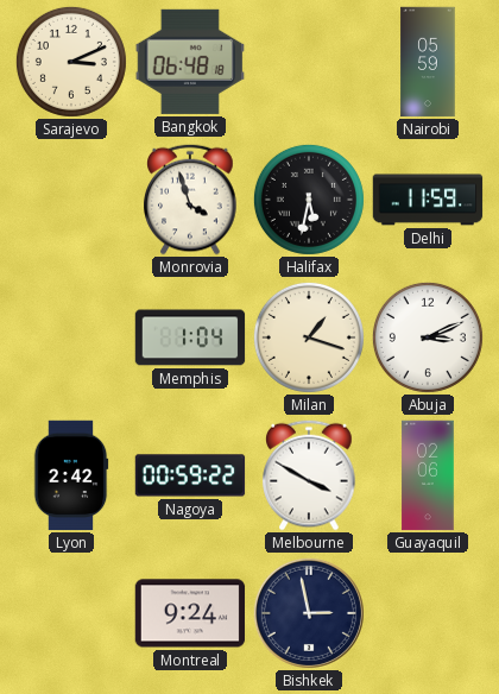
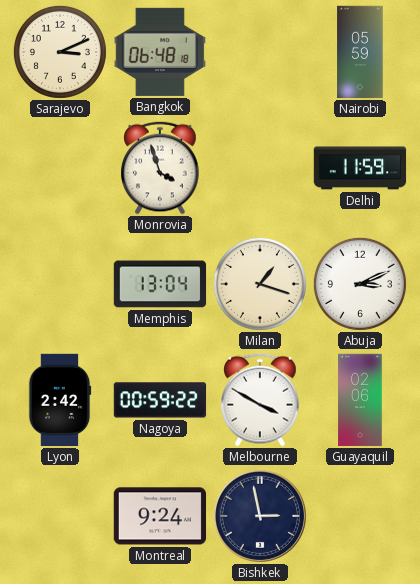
Halifax: 5:32 -> none
Memphis: 1:04 -> 13:04
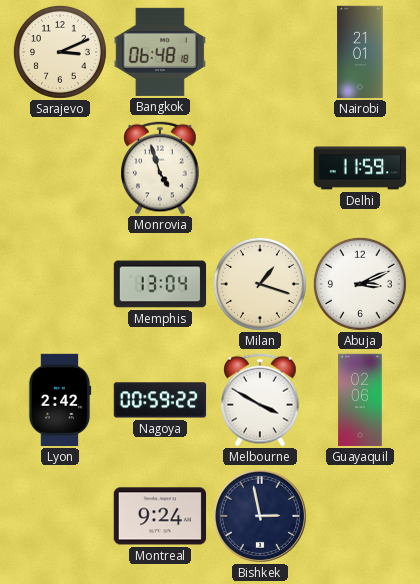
Nairobi: 05:59 -> 21:01
Monrovia: 3:57 -> 4:57
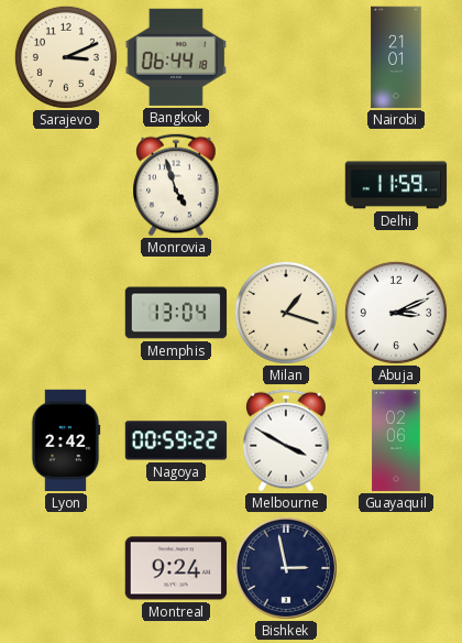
Bangkok: 06:48 -> 06:44
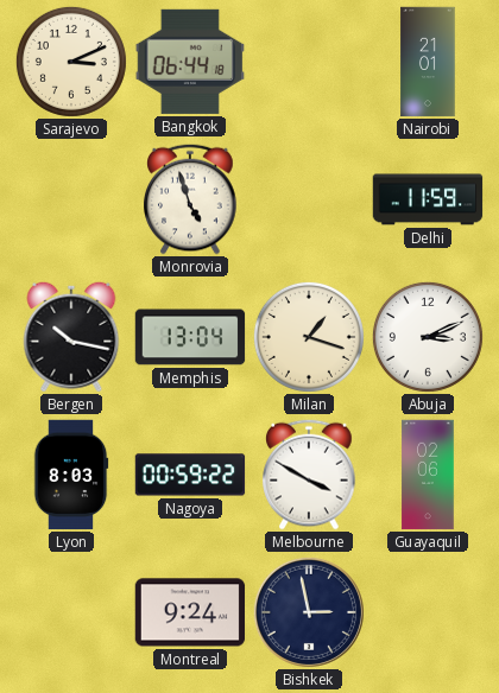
Bergen: none -> 10:17
Lyon: 2:42 -> 8:03
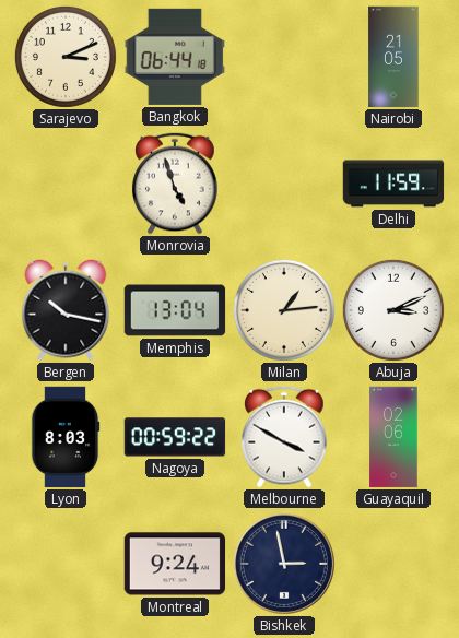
Nairobi: 21:01 -> 21:05
Milan: 1:18 -> 1:14
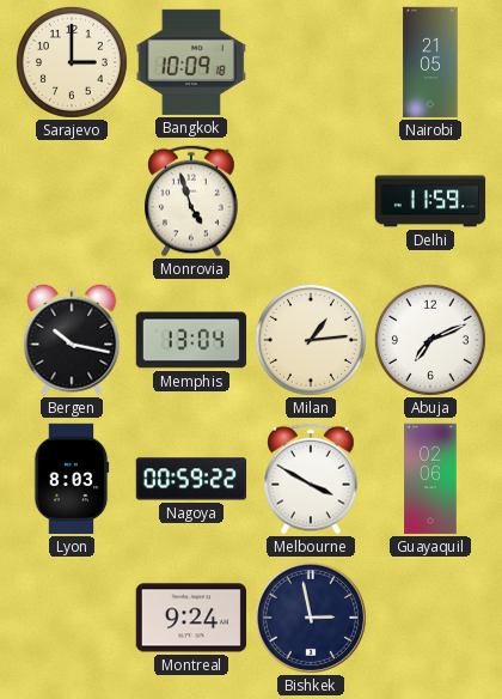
Sarajevo: 3:11 -> 3:00
Bangkok: 06:44 -> 10:09
Abuja: 3:11 -> 7:11
